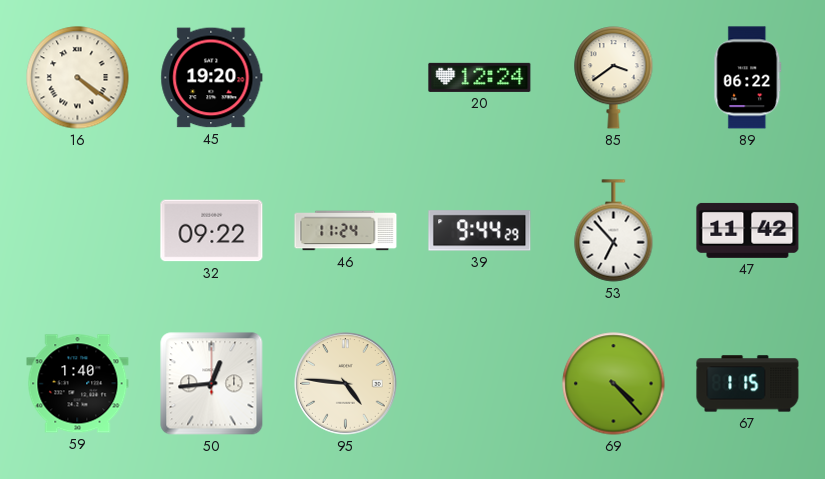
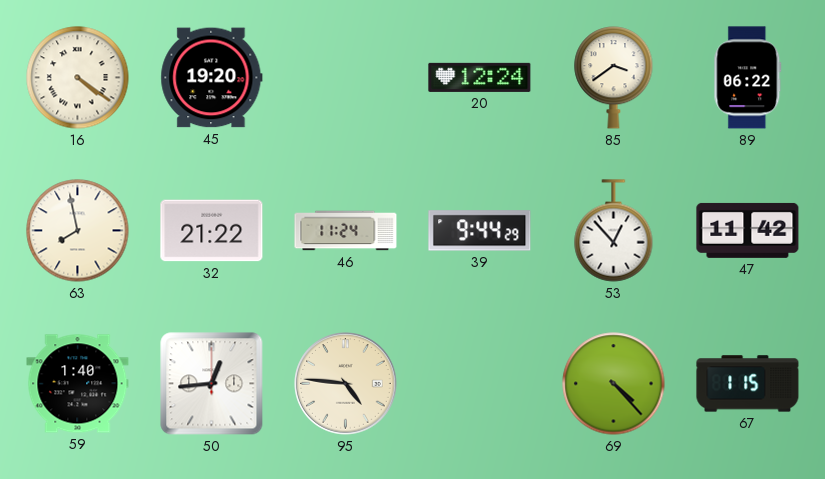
63: none -> 7:58
32: 09:22 -> 21:22
53: 6:53 -> 12:53
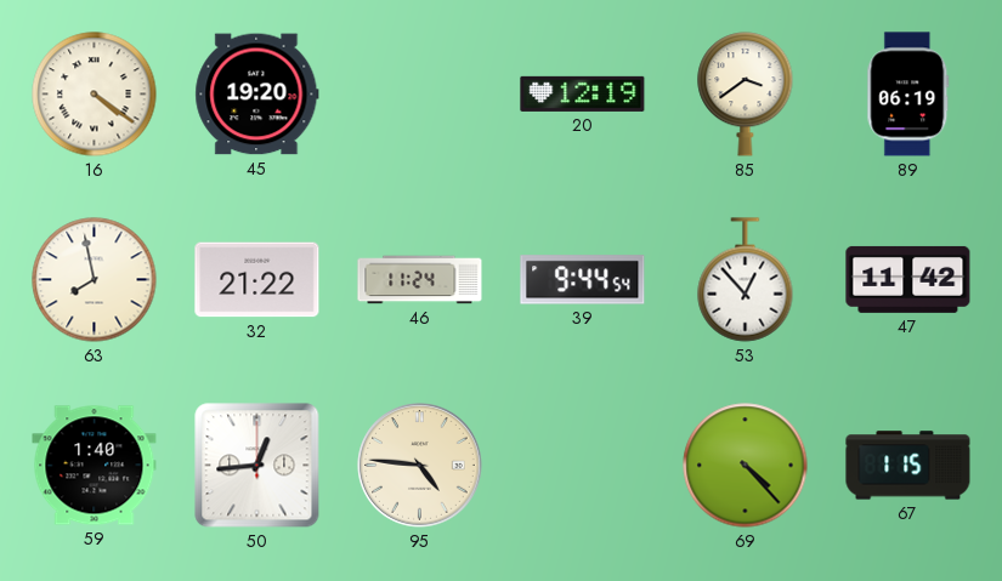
20: 12:24 -> 12:19
89: 06:22 -> 06:19
39: 9:44:29 -> 9:44:54
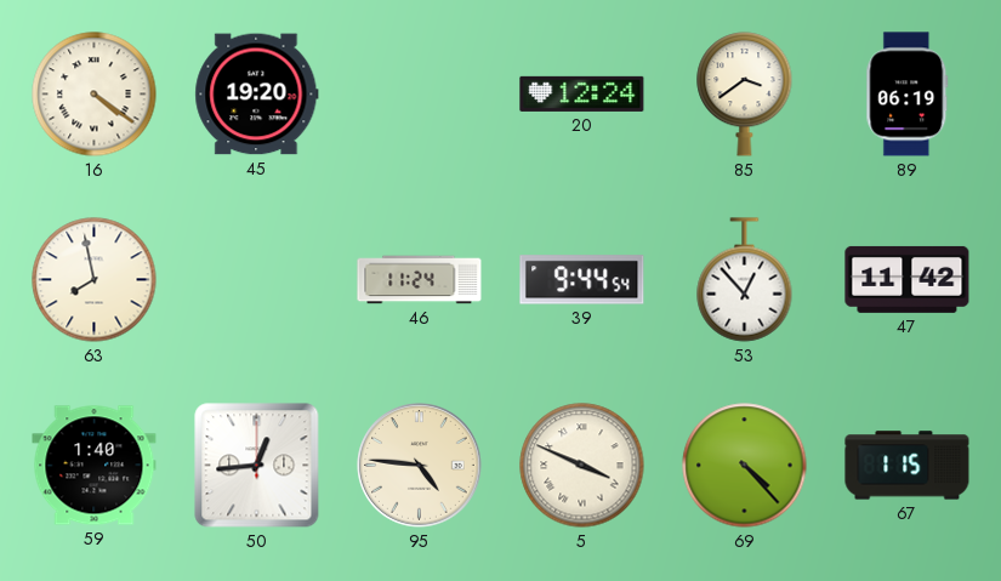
20: 12:19 -> 12:24
32: 21:22 -> none
5: none -> 3:49
